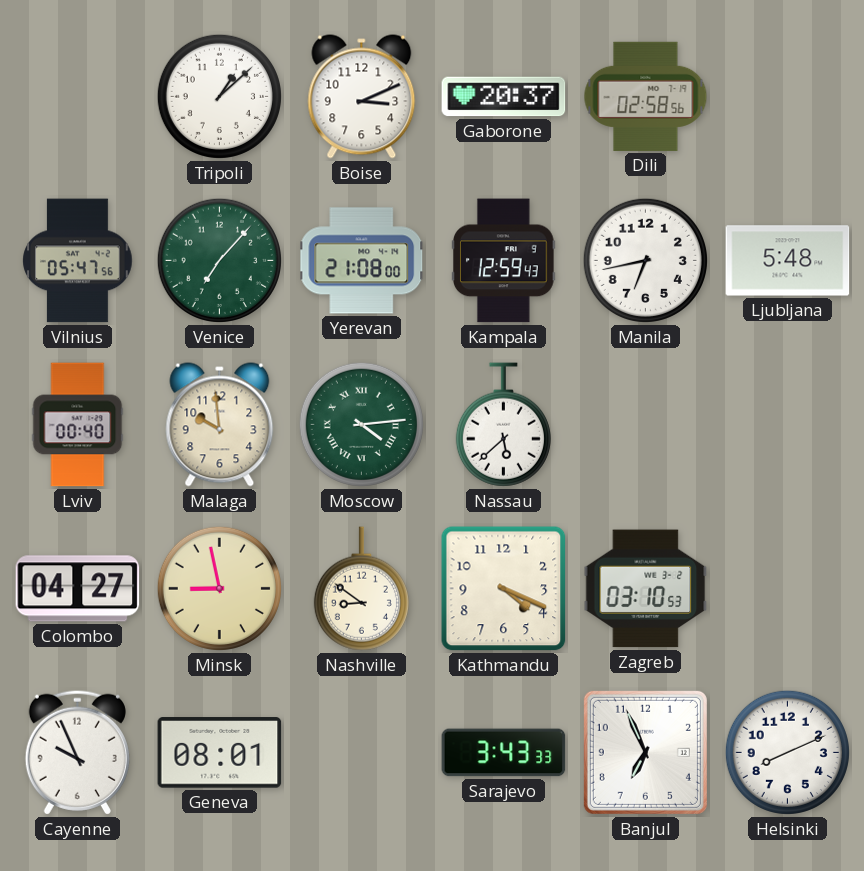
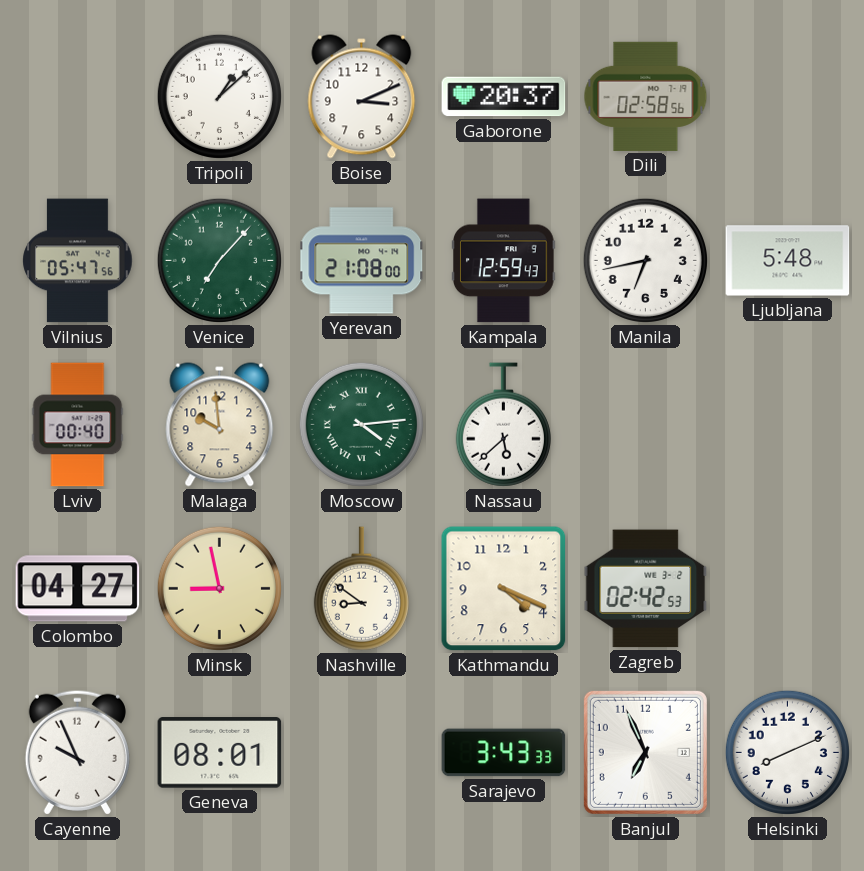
Zagreb: 03:10 -> 02:42
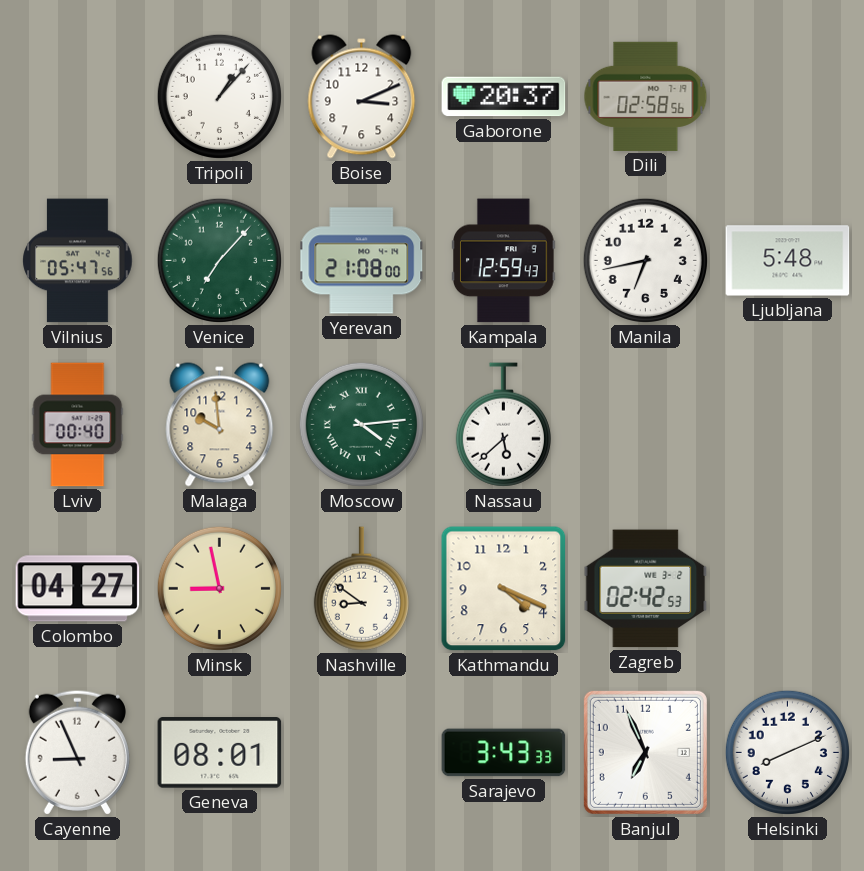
Tripoli: 1:08 -> 1:07
Cayenne: 9:56 -> 8:56
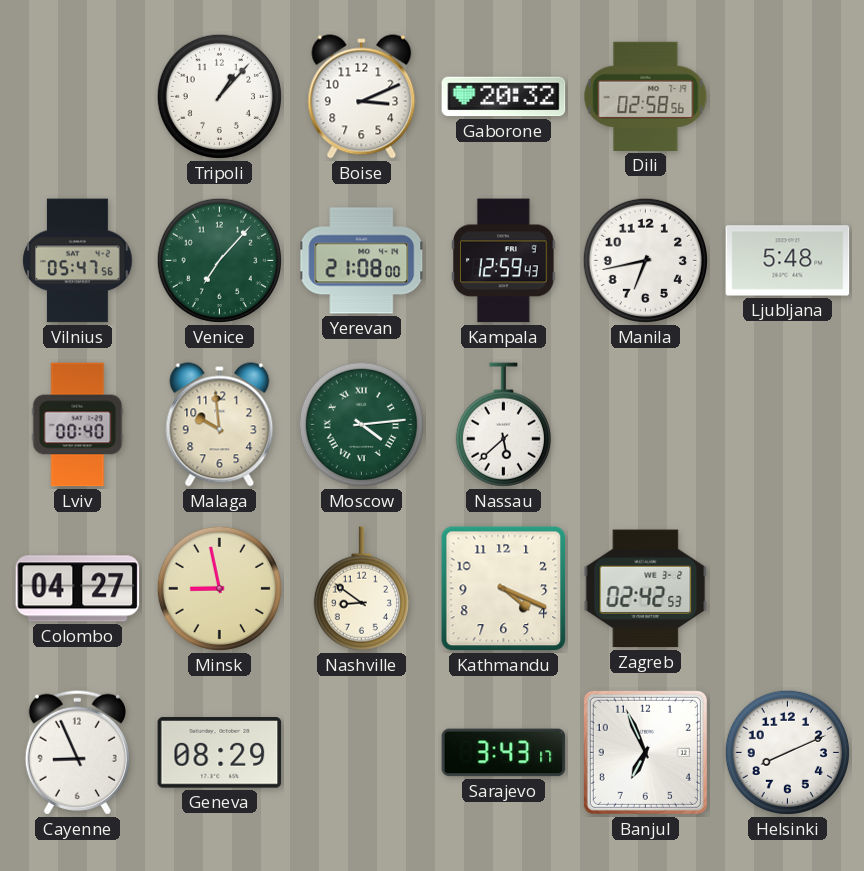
Gaborone: 20:37 -> 20:32
Geneva: 08:01 -> 08:29
Sarajevo: 3:43:33 -> 3:43:17
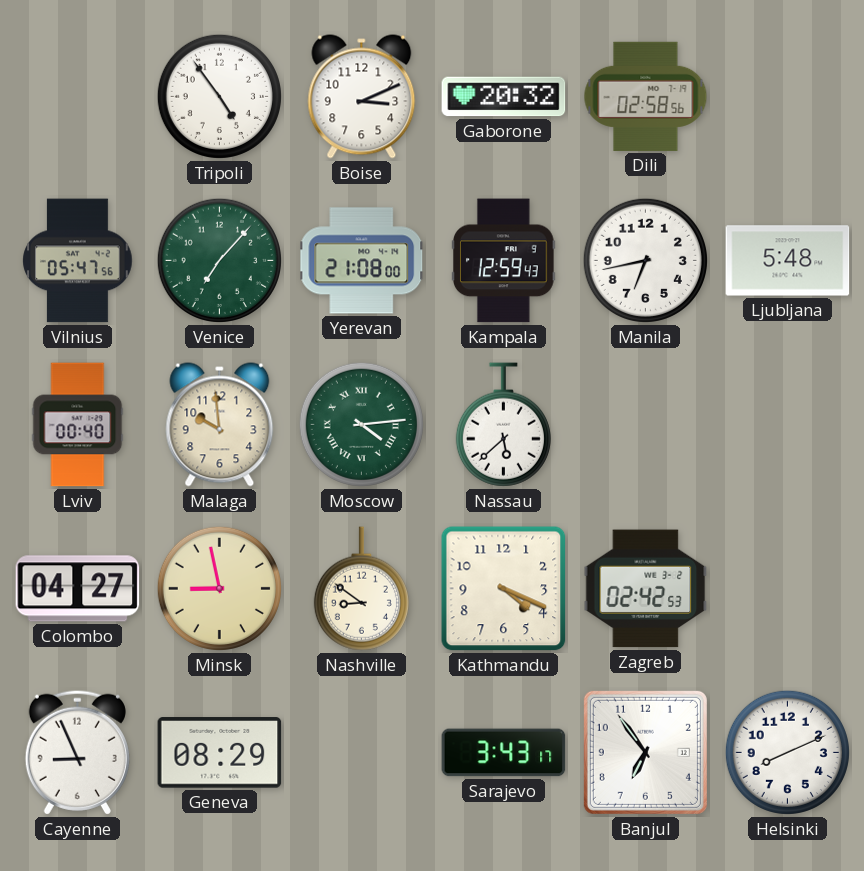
Tripoli: 1:07 -> 4:54
Banjul: 6:56 -> 6:54
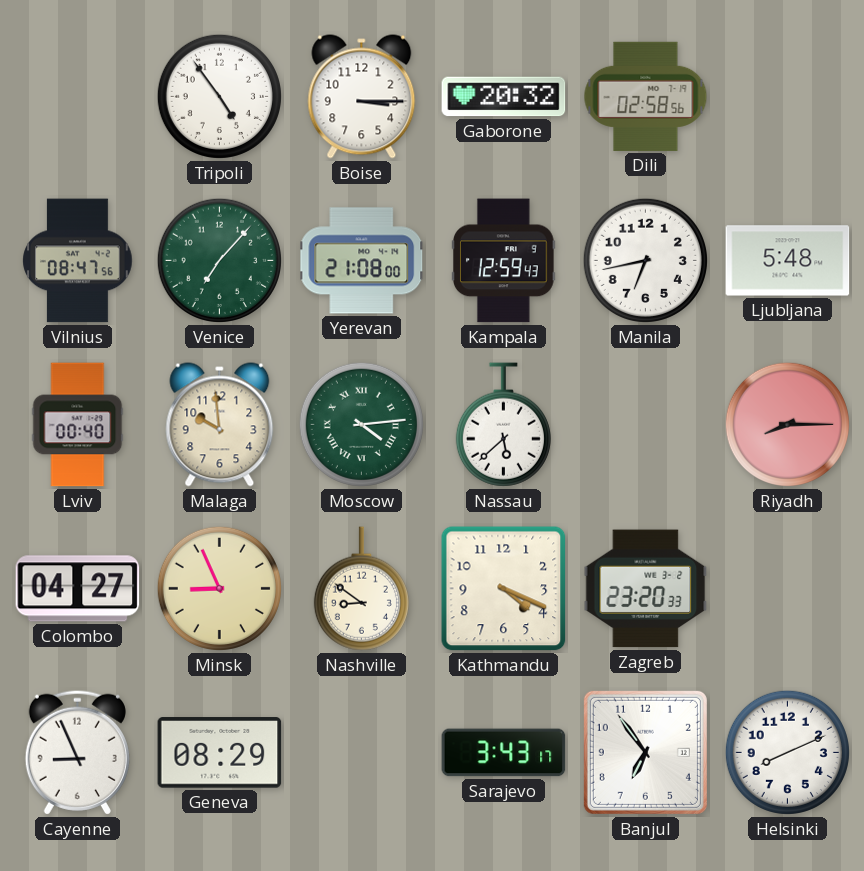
Boise: 3:11 -> 3:15
Vilnius: 05:47 -> 08:47
Riyadh: none -> 8:15
Minsk: 8:58 -> 8:56
Zagreb: 02:42 -> 23:20
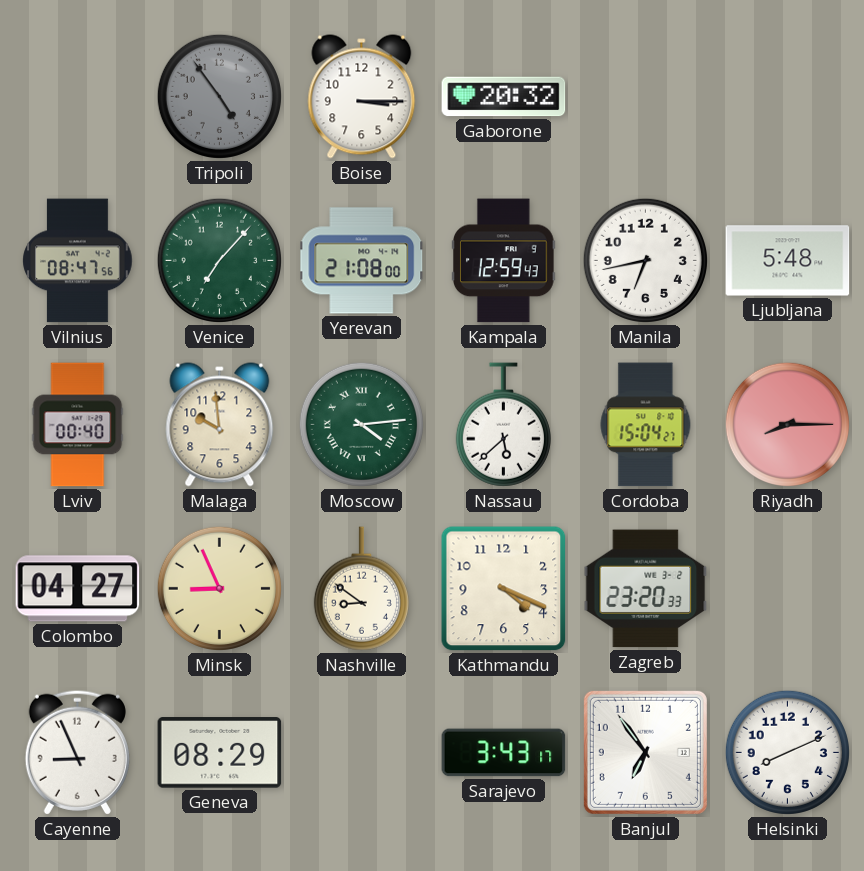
Tripoli dial: white -> grey
Dili: 02:58 -> none
Cordoba: none -> 15:04
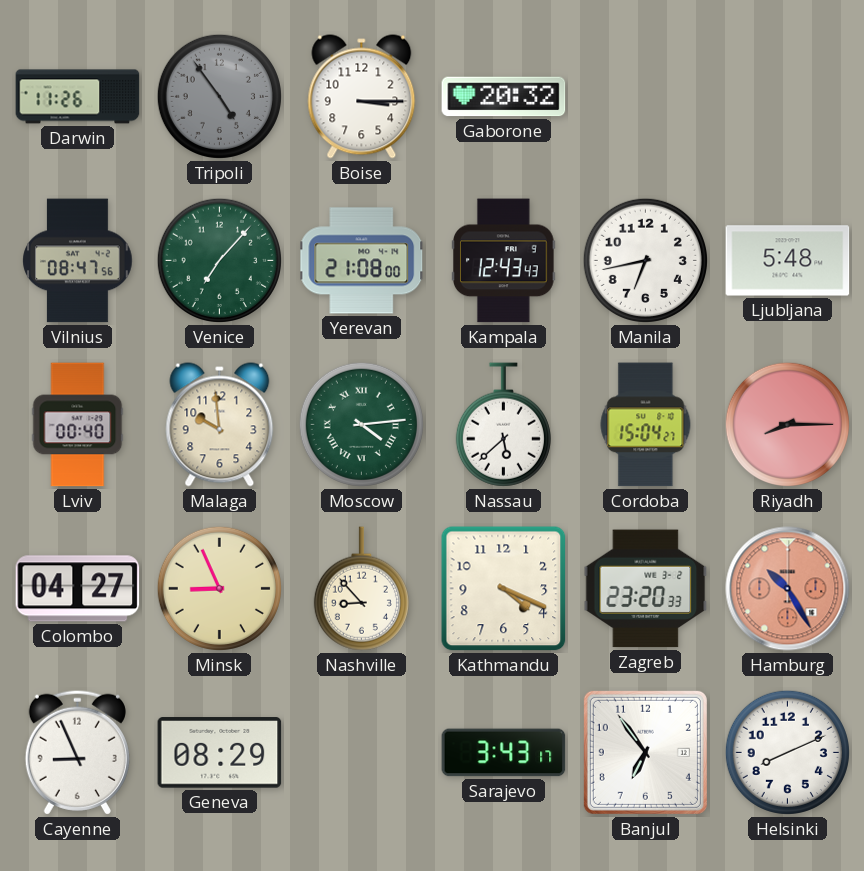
Darwin: none -> 11:26
Kampala: 12:59 -> 12:43
Nashville: 8:51 -> 8:53
Hamburg: none -> 10:25
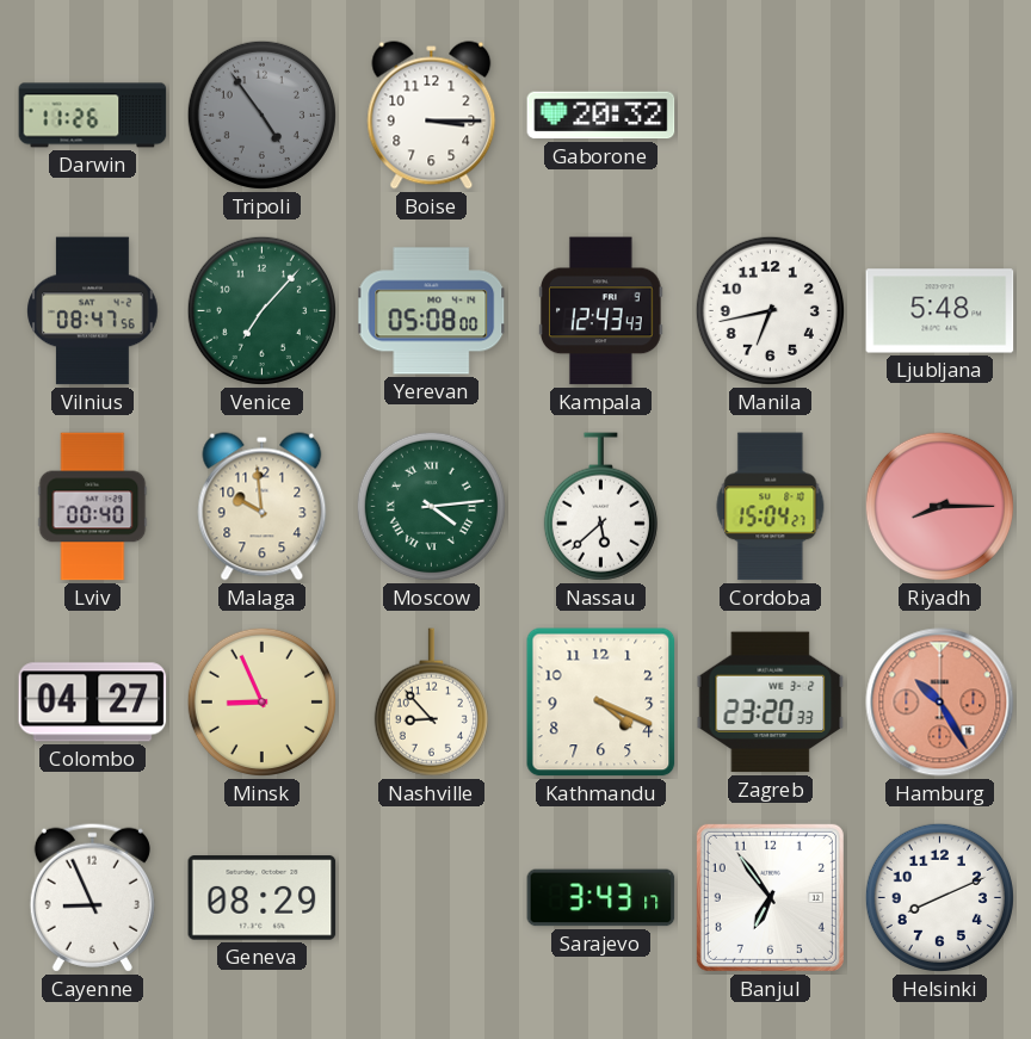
Yerevan: 21:08 -> 05:08
